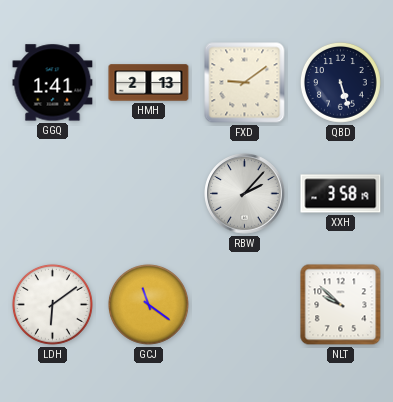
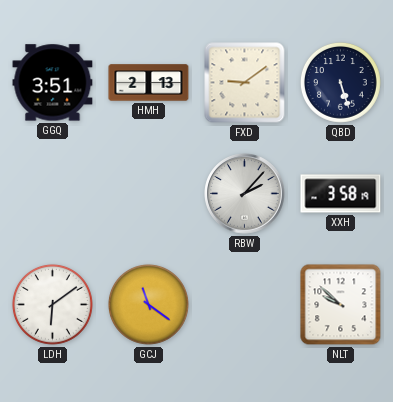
GGQ: 1:41 -> 3:51
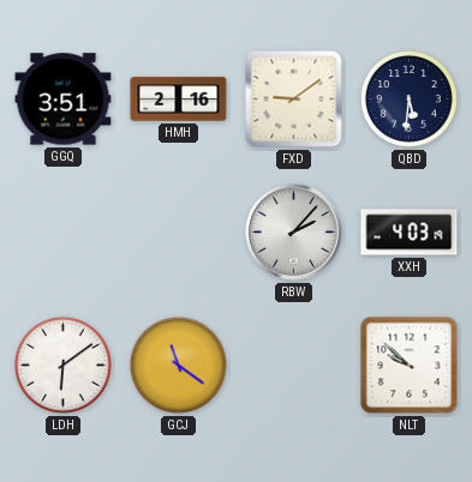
HMH: 2:13 -> 2:16
QBD: 5:27 -> 5:31
XXH: 3:58 -> 4:03
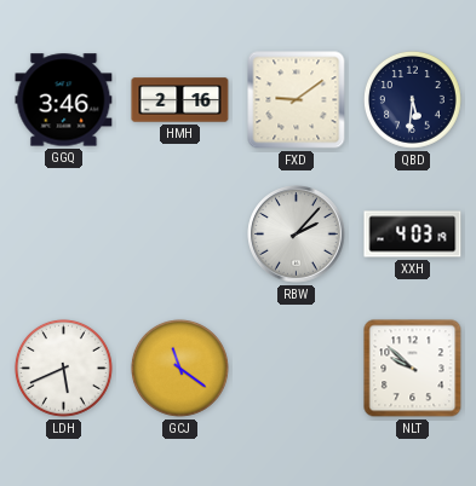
GGQ: 3:51 -> 3:46
LDH: 6:09 -> 5:41
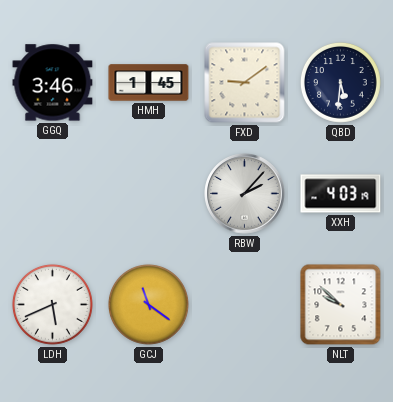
HMH: 2:16 -> 1:45
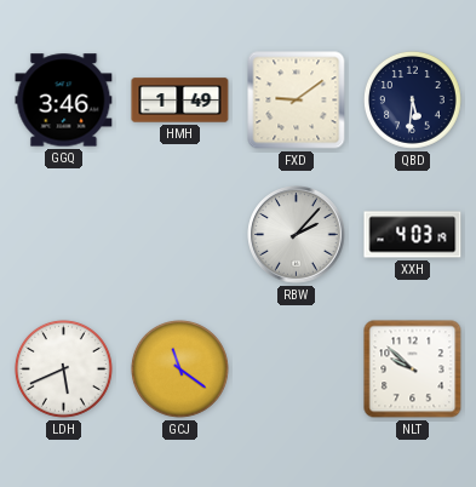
HMH: 1:45 -> 1:49
